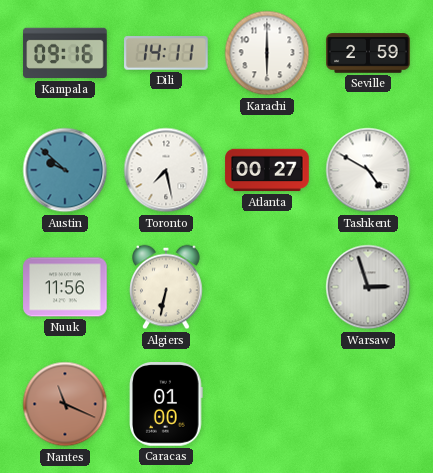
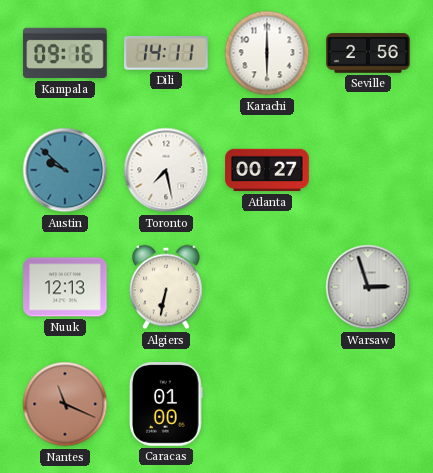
Seville: 2:59 -> 2:56
Tashkent: 4:50 -> none
Nuuk: 11:56 -> 12:13
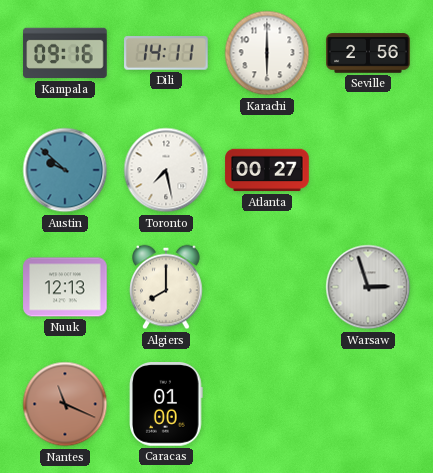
Algiers: 6:32 -> 8:00
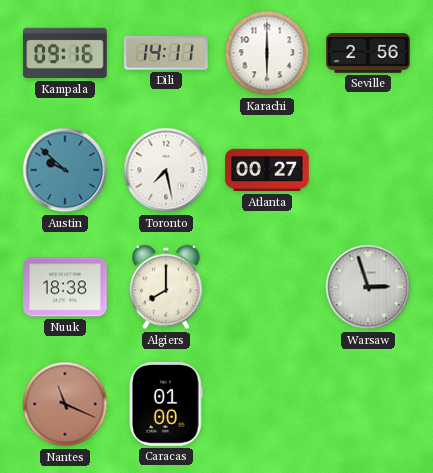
Nuuk: 12:13 -> 18:38
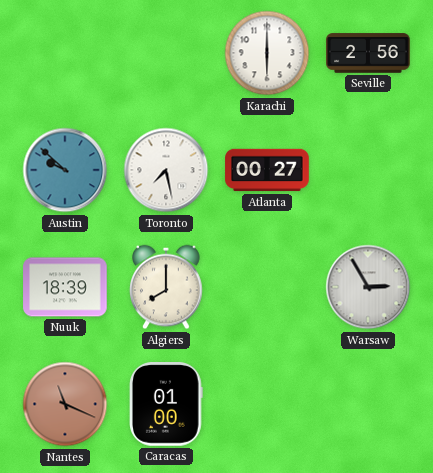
Kampala: 09:16 -> none
Dili: 14:11 -> none
Nuuk: 18:38 -> 18:39
Warsaw: 2:57 -> 2:55
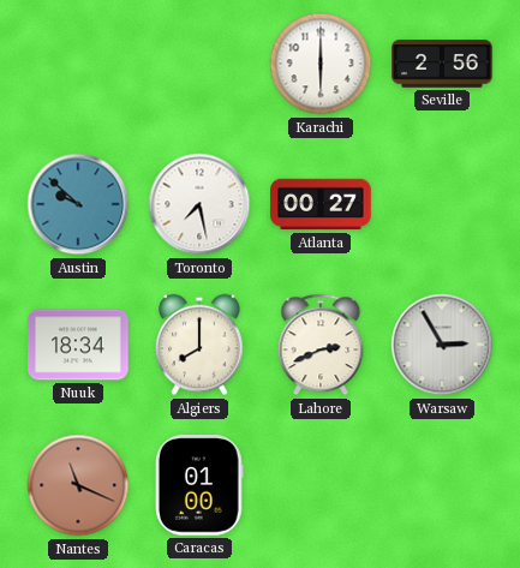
Nuuk: 18:39 -> 18:34
Lahore: none -> 2:41
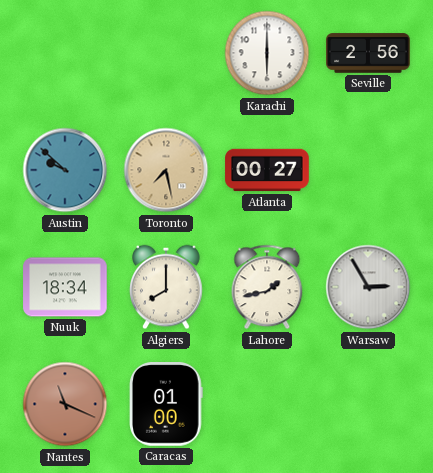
Toronto dial: white -> champagne
Lahore: 2:41 -> 1:43
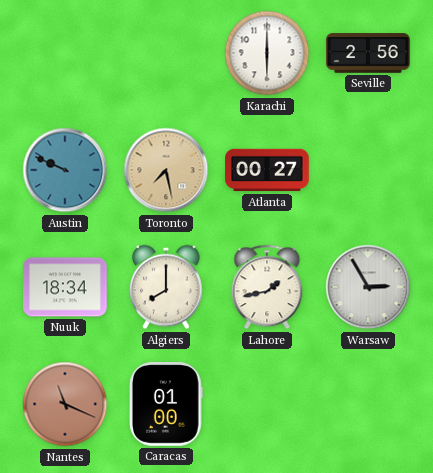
Austin: 9:52 -> 9:49
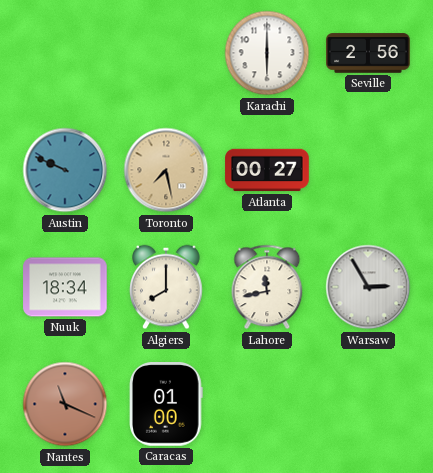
Lahore: 1:43 -> 11:43
